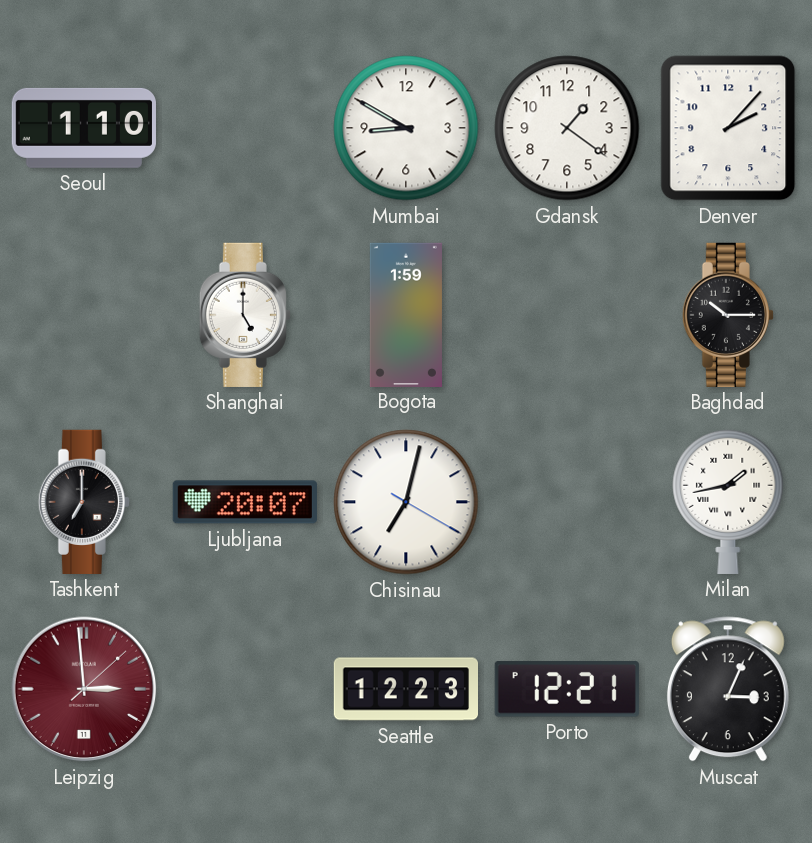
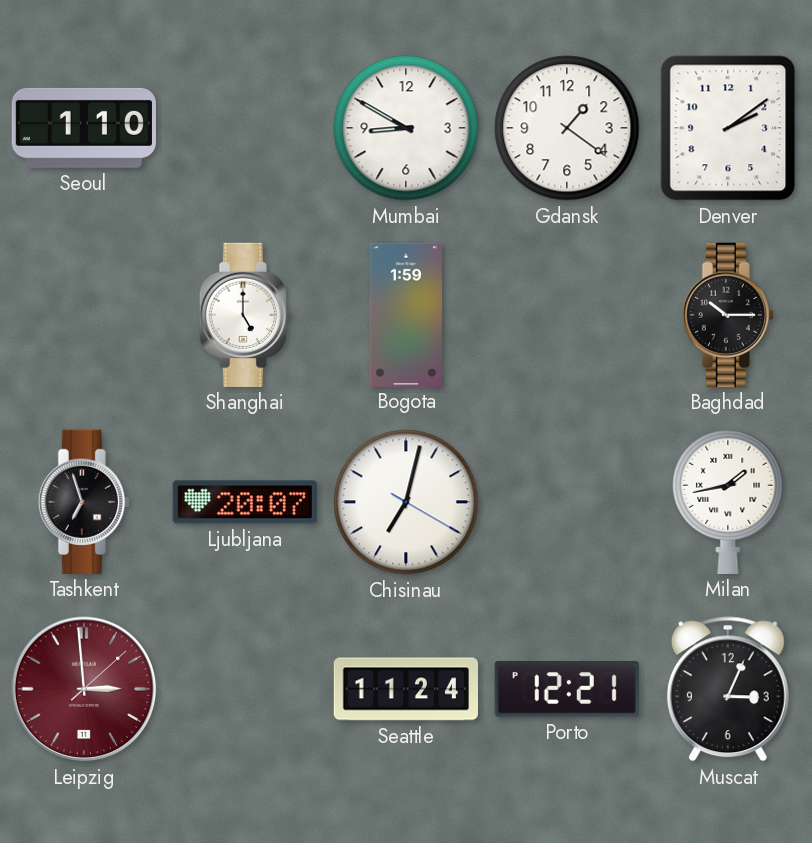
Denver: 2:07 -> 2:09
Tashkent: 7:00 -> 6:57
Seattle: 12:23 -> 11:24
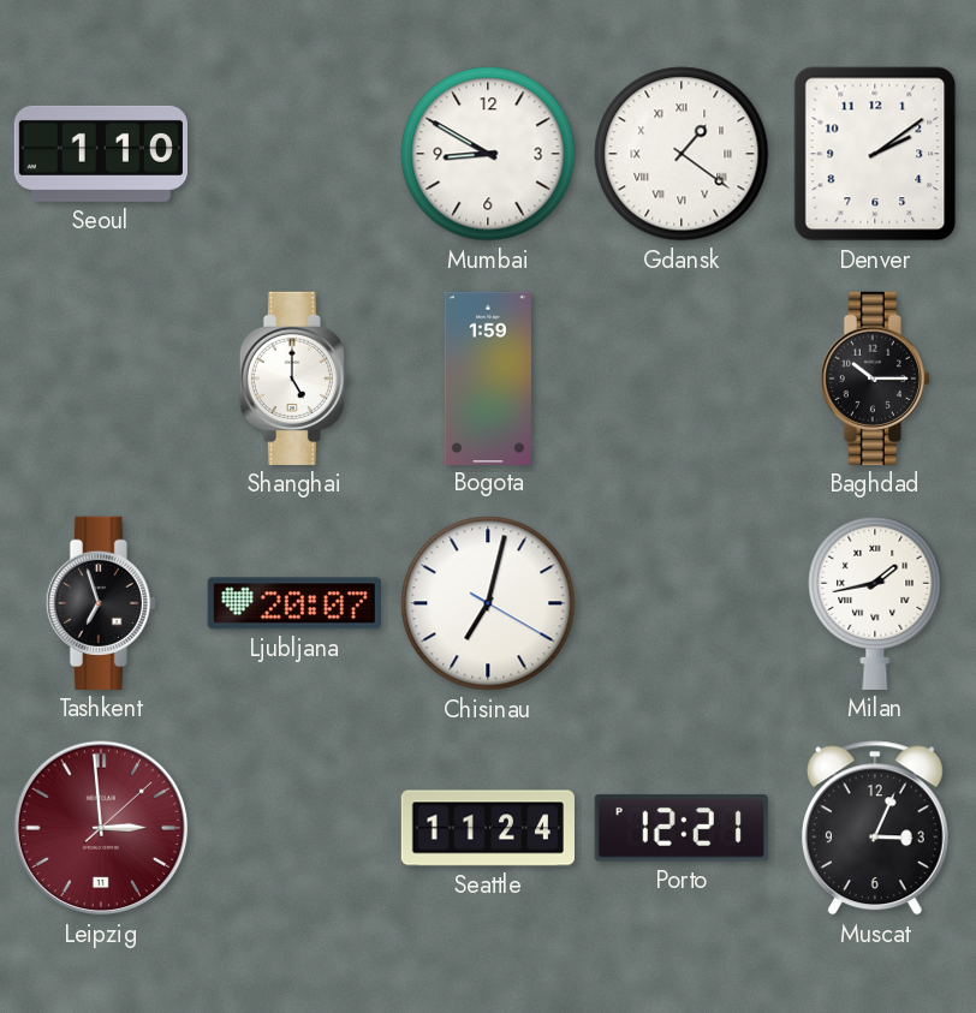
Gdansk numerals: Arabic -> Roman
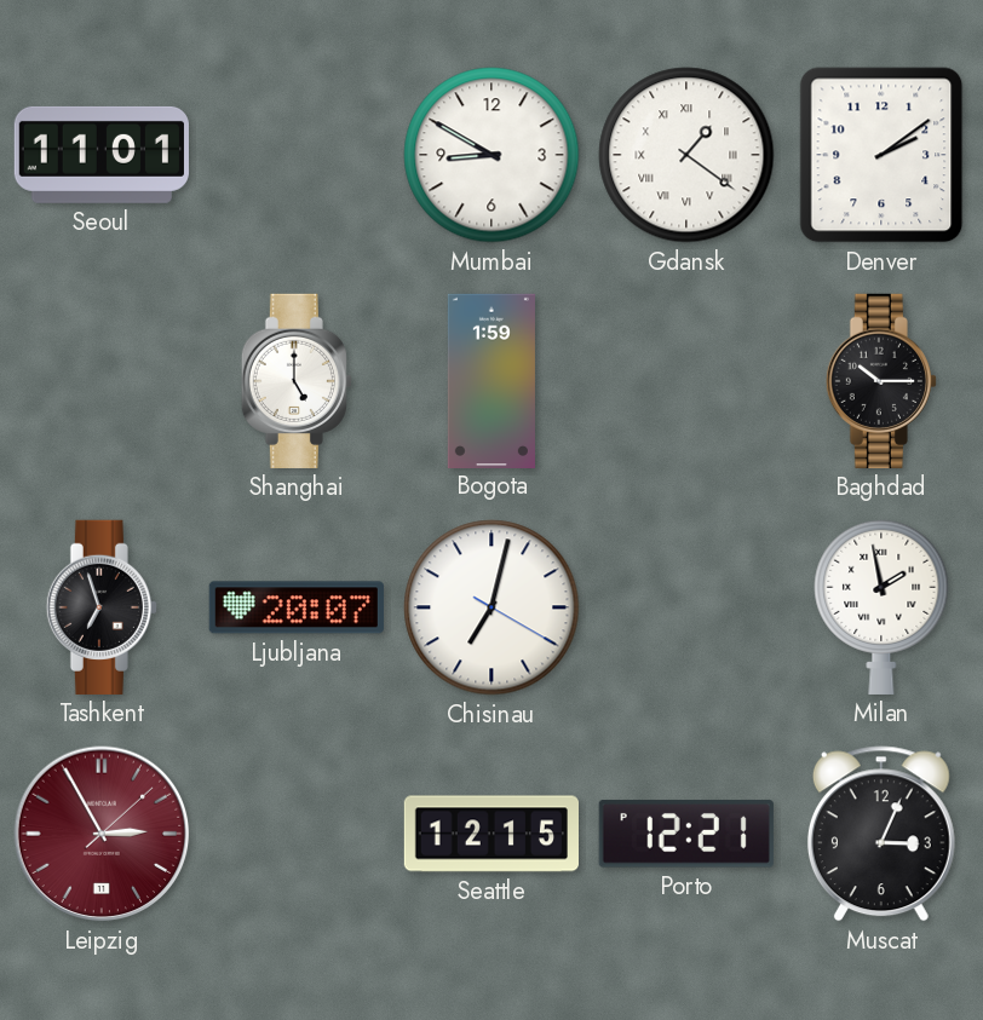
Seoul: 1:10 -> 11:01
Milan: 1:43 -> 1:58
Leipzig: 2:59 -> 2:55
Seattle: 11:24 -> 12:15
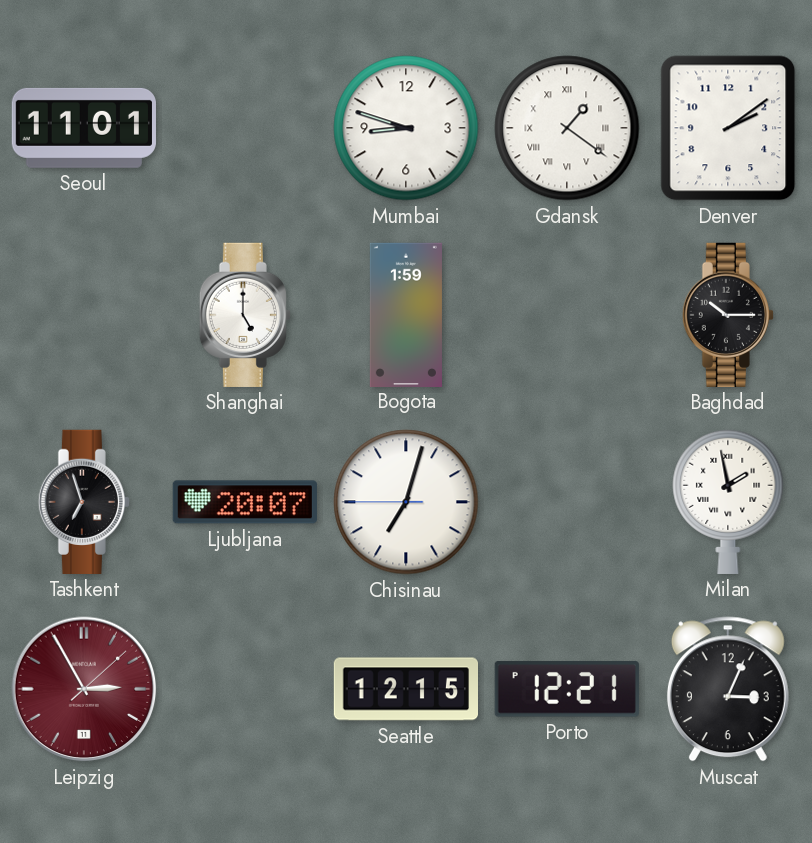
Mumbai: 8:50 -> 8:48
Chisinau: 7:02:20 -> 7:02:45
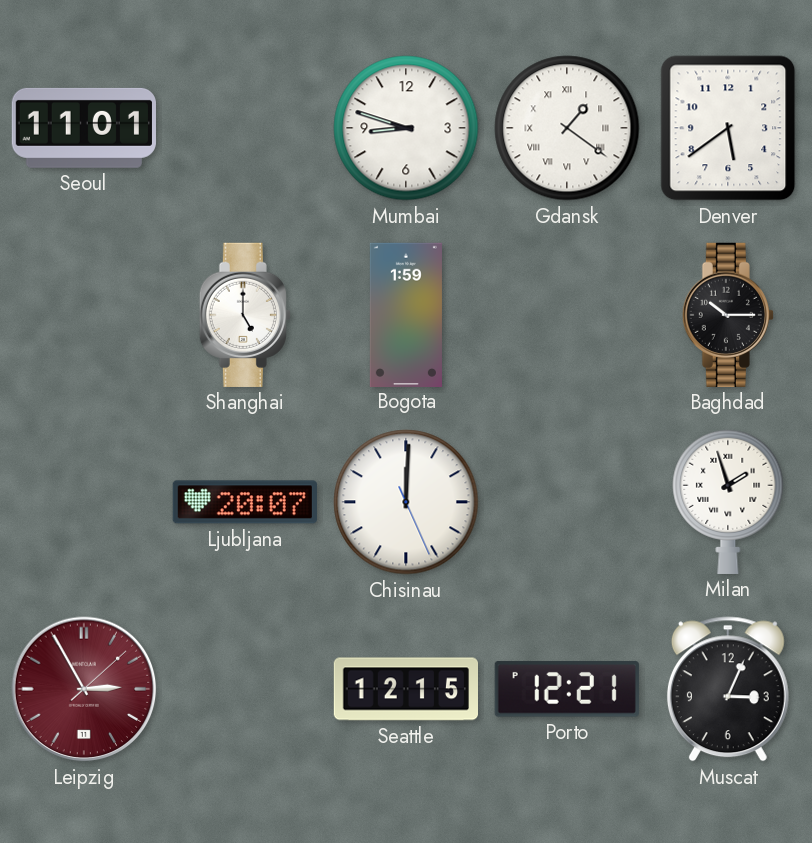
Denver: 2:09 -> 5:39
Tashkent: 6:57 -> none
Chisinau: 7:02 -> 12:00
Milan: 1:58 -> 1:57
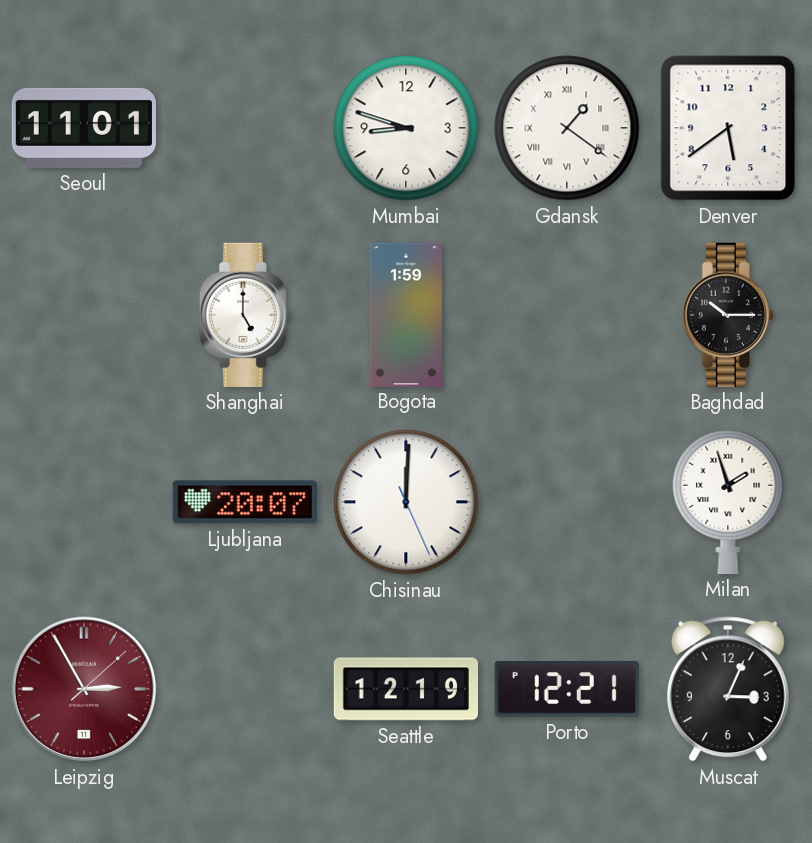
Seattle: 12:15 -> 12:19
